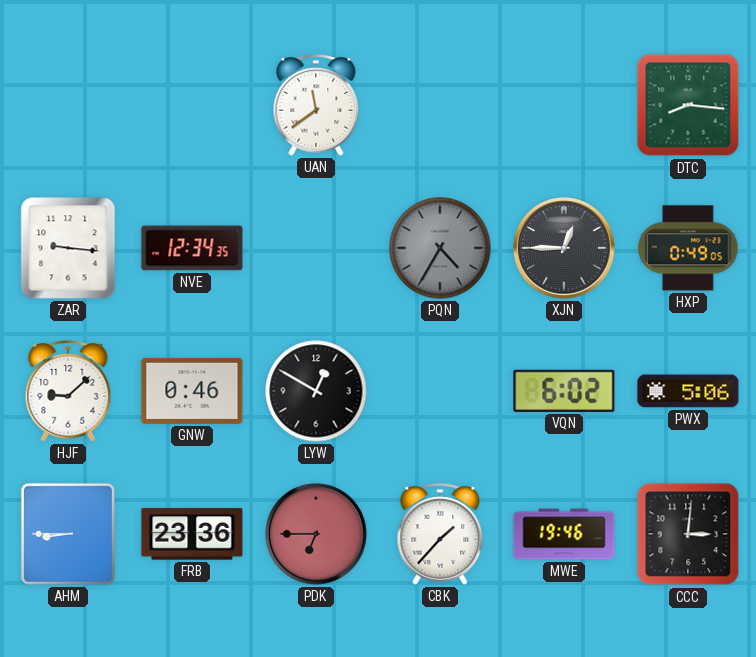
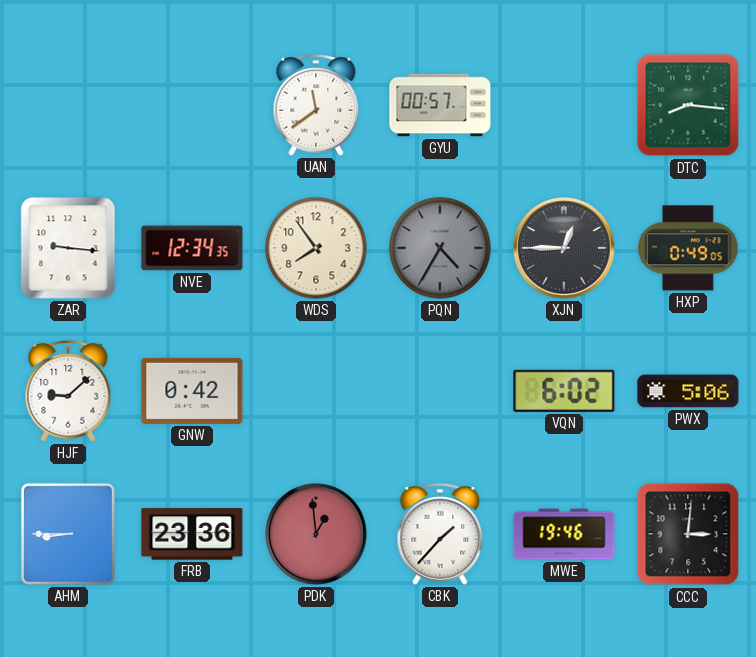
GYU: none -> 00:57
WDS: none -> 7:54
GNW: 0:46 -> 0:42
LYW: 12:50 -> none
PDK: 6:45 -> 12:59
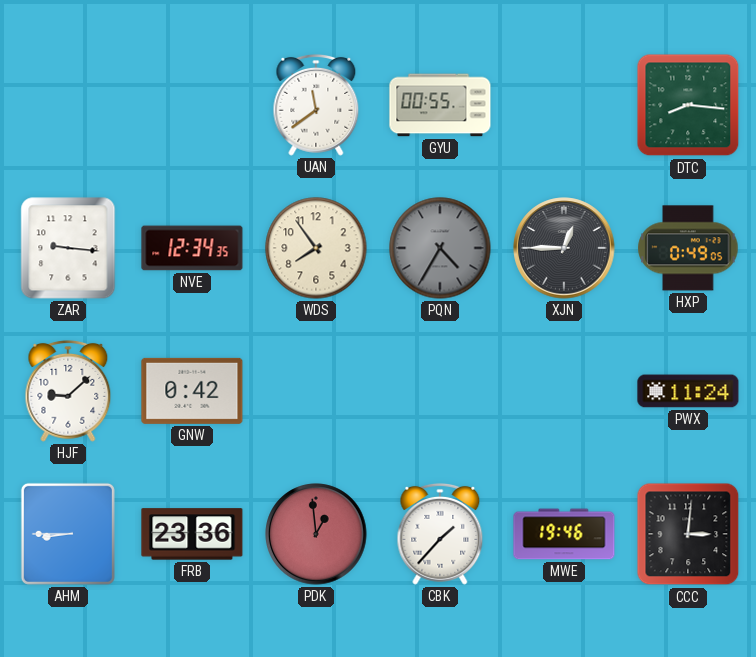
GYU: 00:57 -> 00:55
VQN: 6:02 -> none
PWX: 5:06 -> 11:24
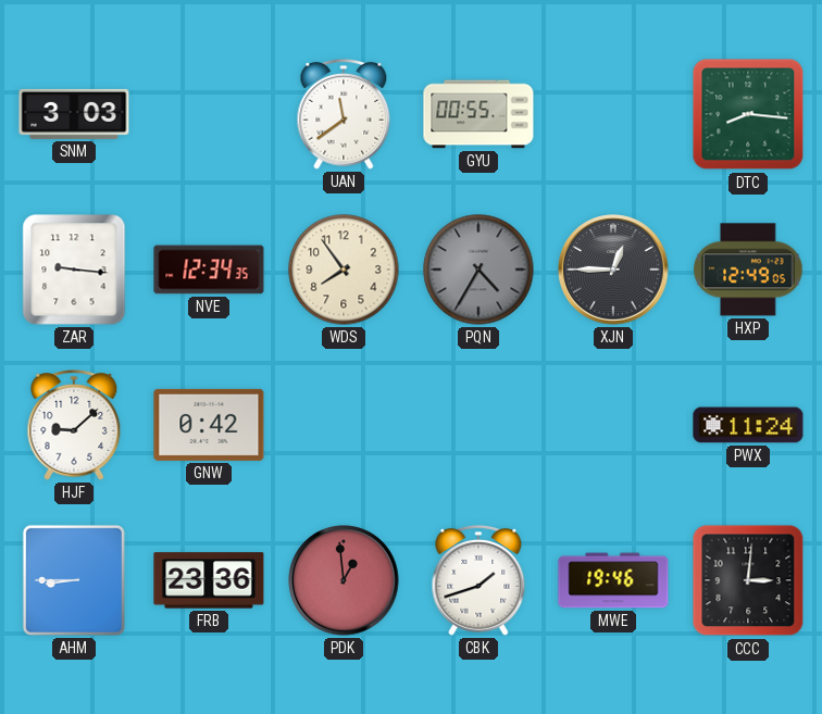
SNM: none -> 3:03
HXP: 0:49 -> 12:49
CBK: 1:37 -> 1:42
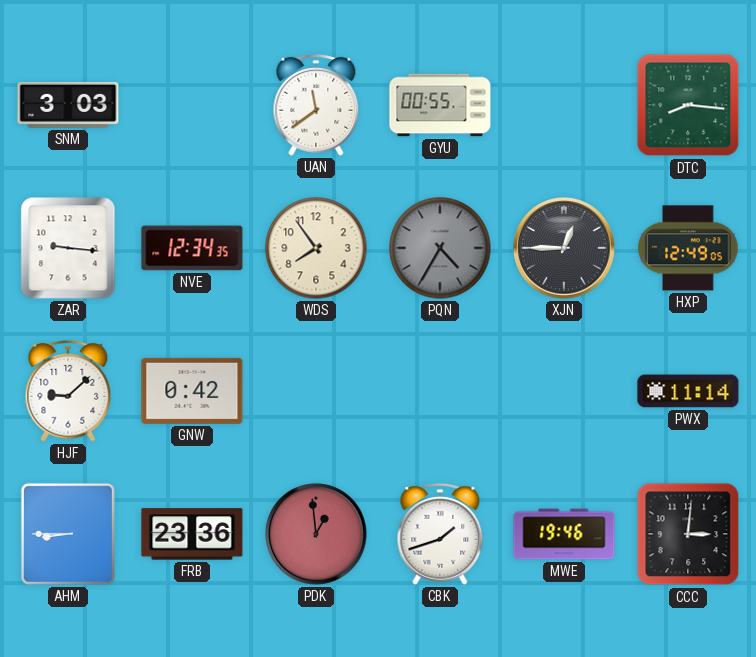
PWX: 11:24 -> 11:14
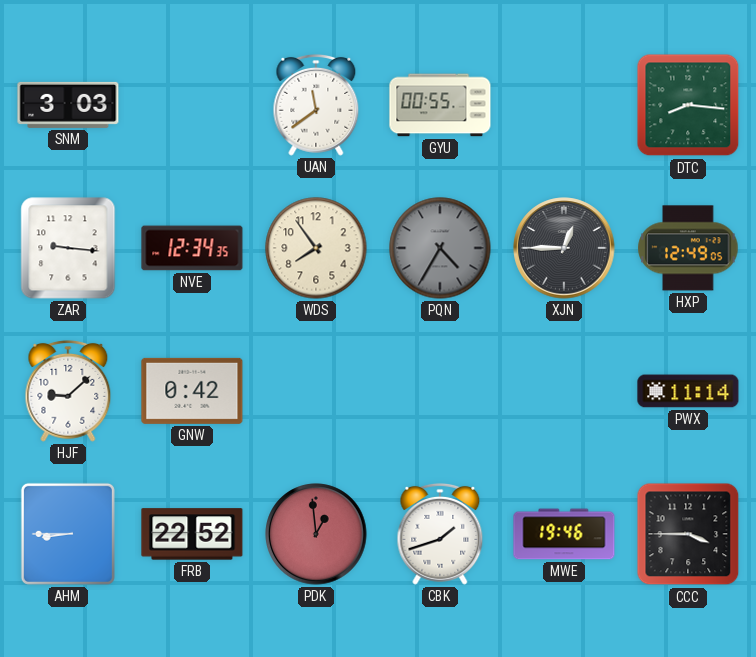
FRB: 23:36 -> 22:52
CCC: 3:01 -> 3:45
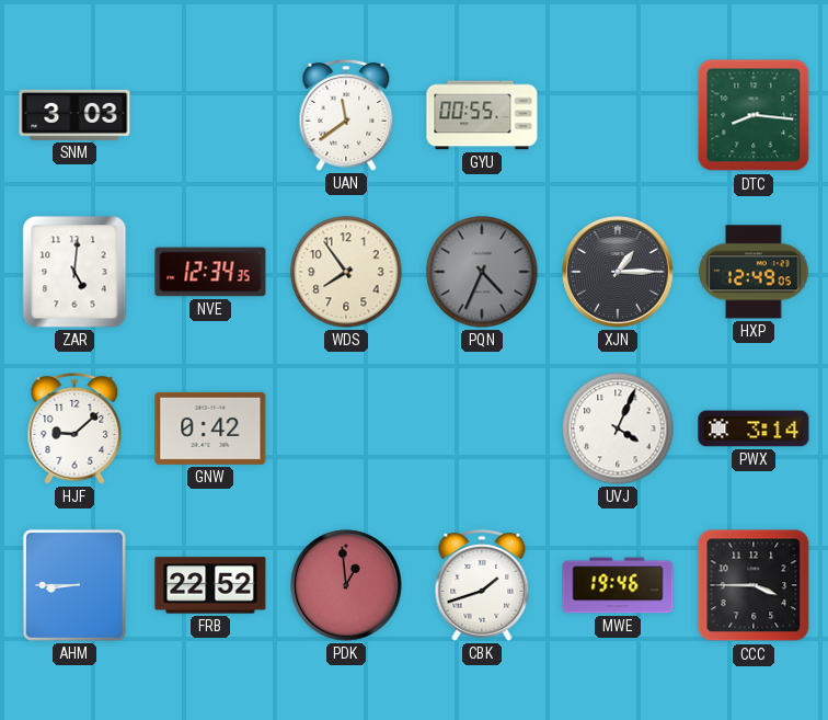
ZAR: 9:16 -> 5:01
PQN: 4:35 -> 4:34
XJN: 12:45 -> 1:15
UVJ: none -> 4:04
PWX: 11:14 -> 3:14
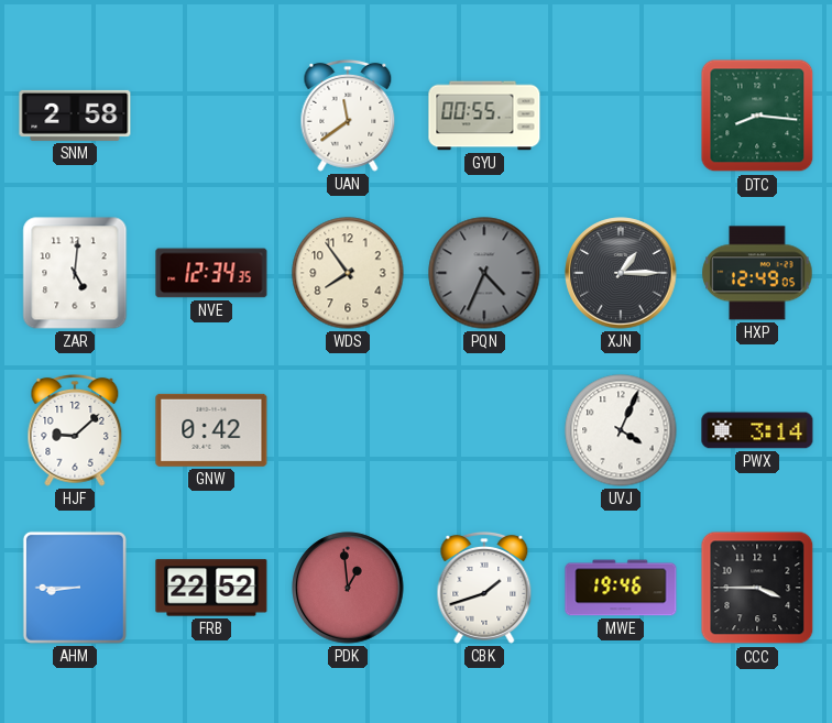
SNM: 3:03 -> 2:58
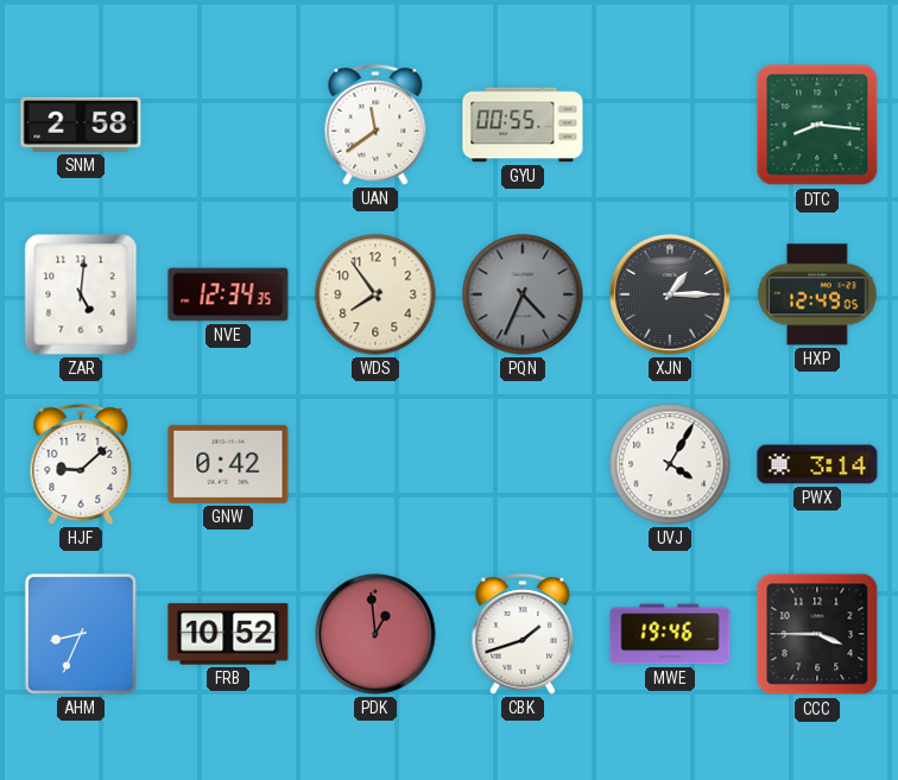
UVJ: 4:04 -> 4:05
AHM: 8:45 -> 8:34
FRB: 22:52 -> 10:52
